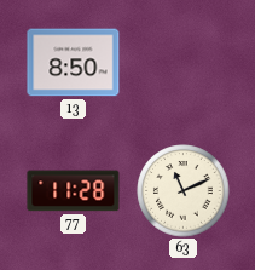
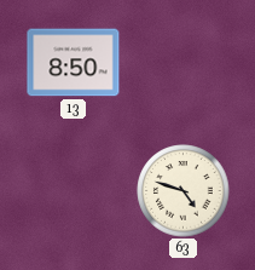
77: 11:28 -> none
63: 11:11 -> 4:48
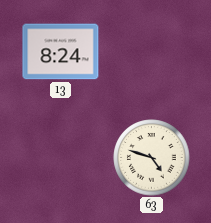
13: 8:50 -> 8:24
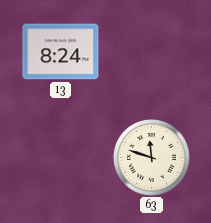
63: 4:48 -> 11:48
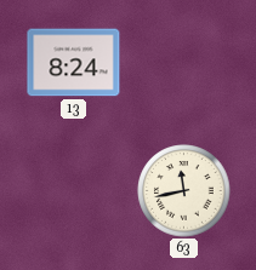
63: 11:48 -> 11:43
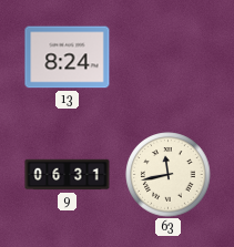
9: none -> 06:31
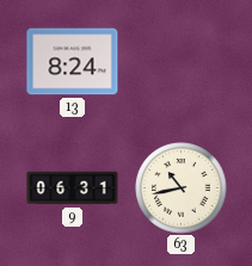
63: 11:43 -> 10:43
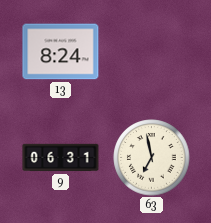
63: 10:43 -> 6:58
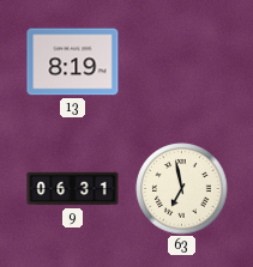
13: 8:24 -> 8:19
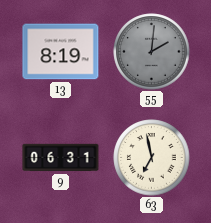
55: none -> 2:01
